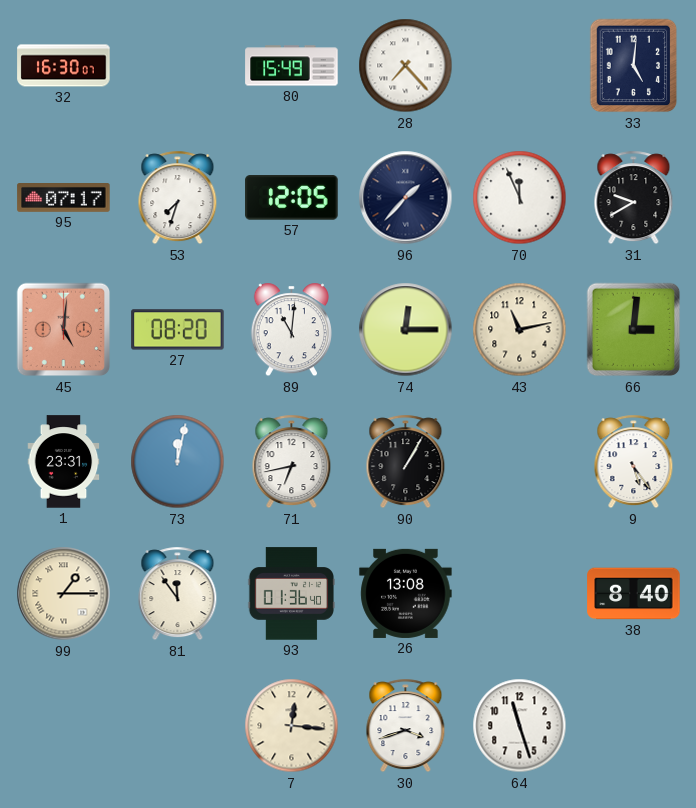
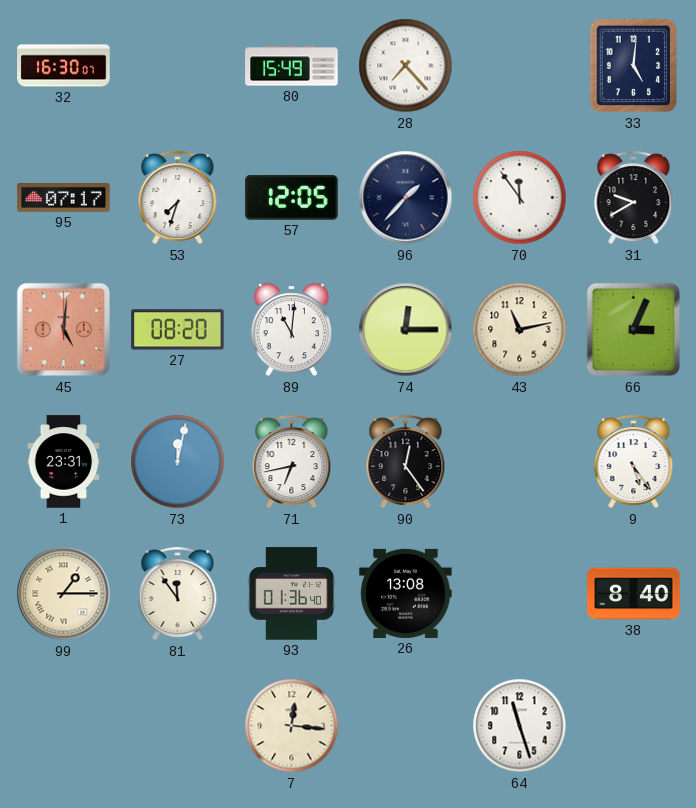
70: 11:56 -> 11:54
66: 3:01 -> 3:04
90: 1:05 -> 12:24
30: 3:42 -> none
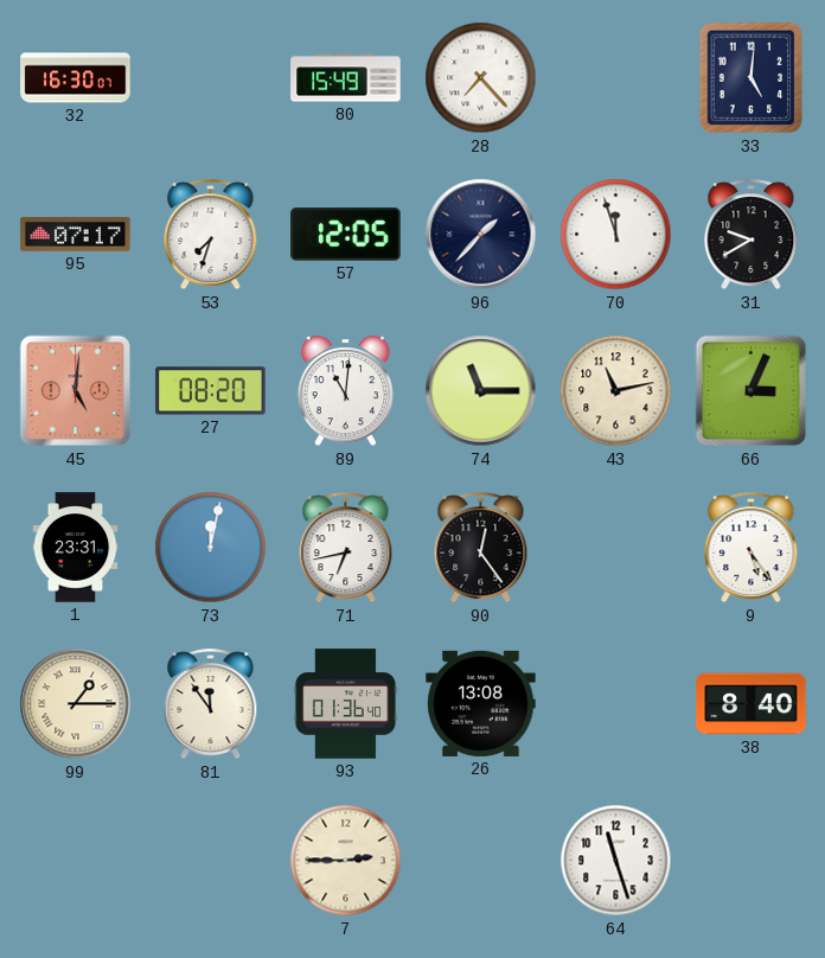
70: 11:54 -> 11:57
74: 12:15 -> 11:15
7: 12:16 -> 2:45
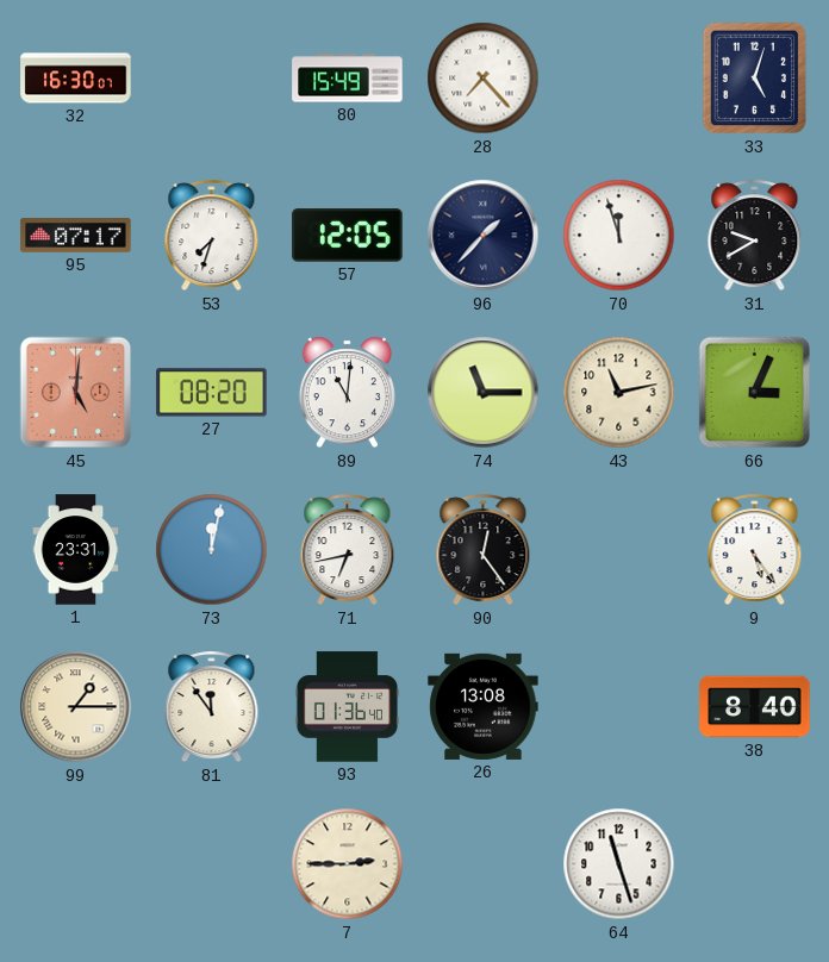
33: 5:01 -> 5:03
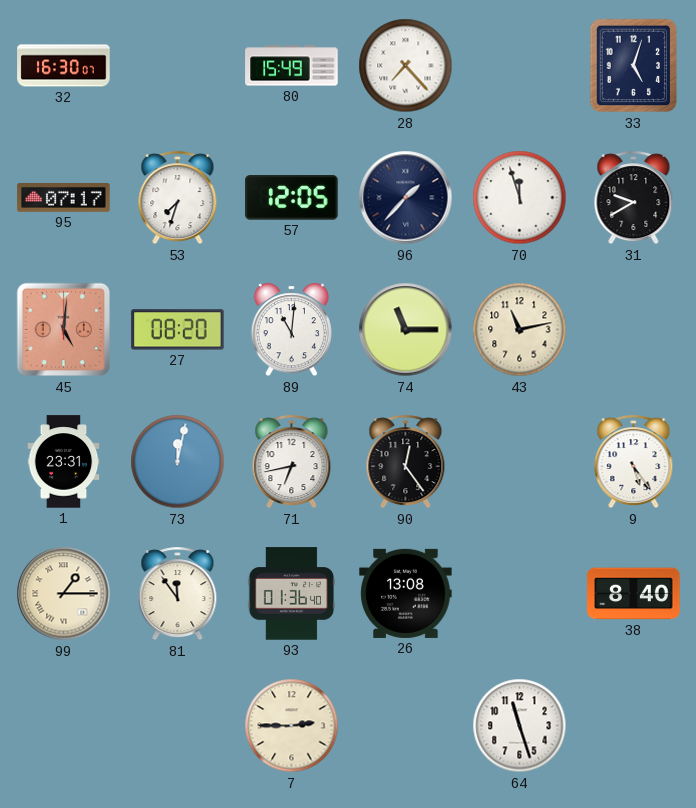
66: 3:04 -> none
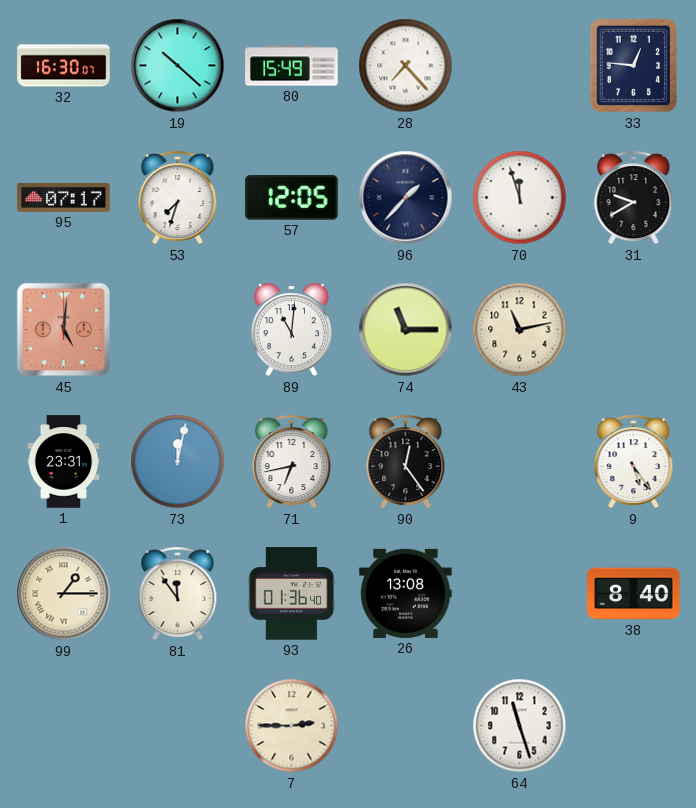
19: none -> 10:22
33: 5:03 -> 12:46
27: 08:20 -> none
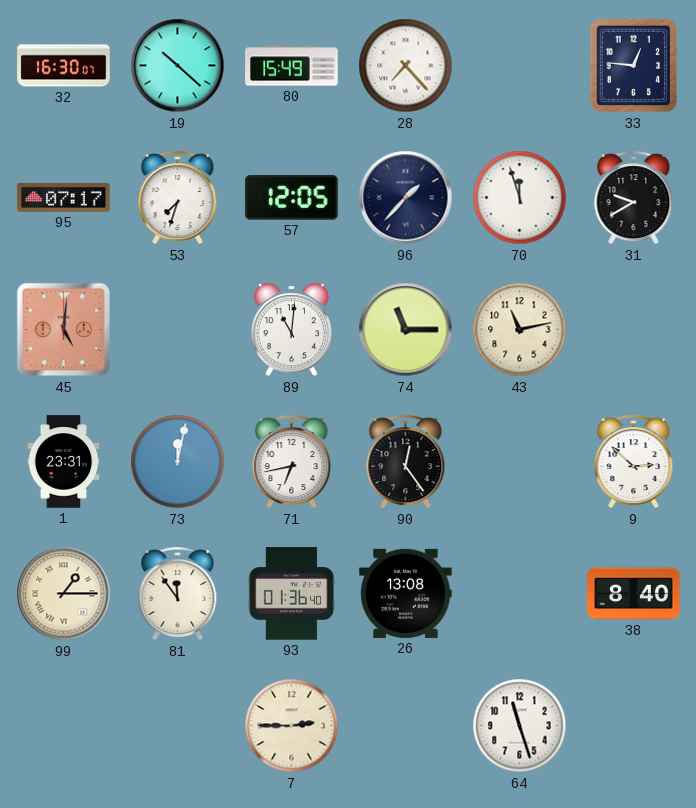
9: 5:24 -> 2:52
